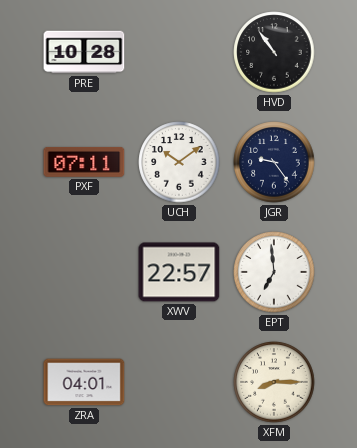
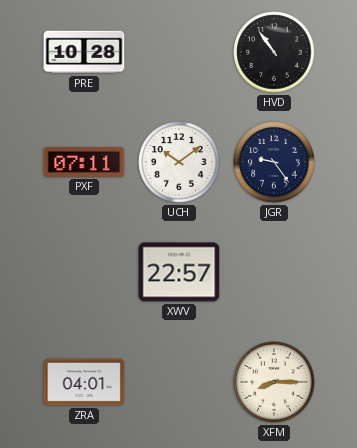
EPT: 6:59 -> none
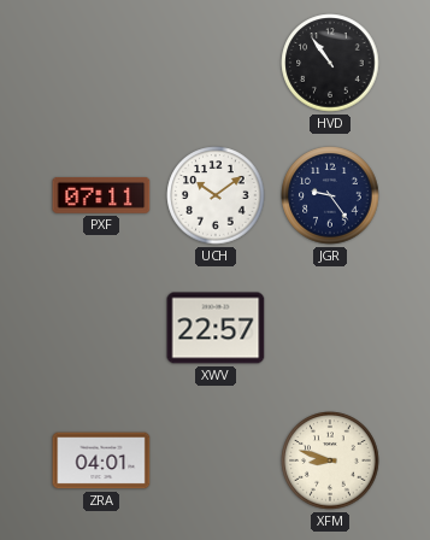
PRE: 10:28 -> none
XFM: 8:15 -> 8:48
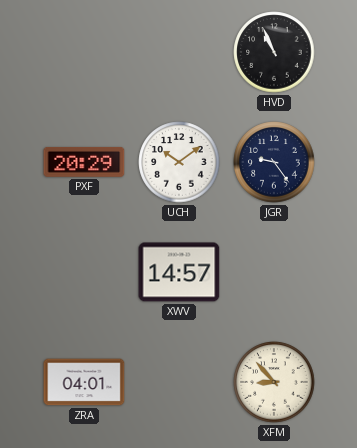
HVD: 10:54 -> 10:56
PXF: 07:11 -> 20:29
XWV: 22:57 -> 14:57
XFM: 8:48 -> 8:53
